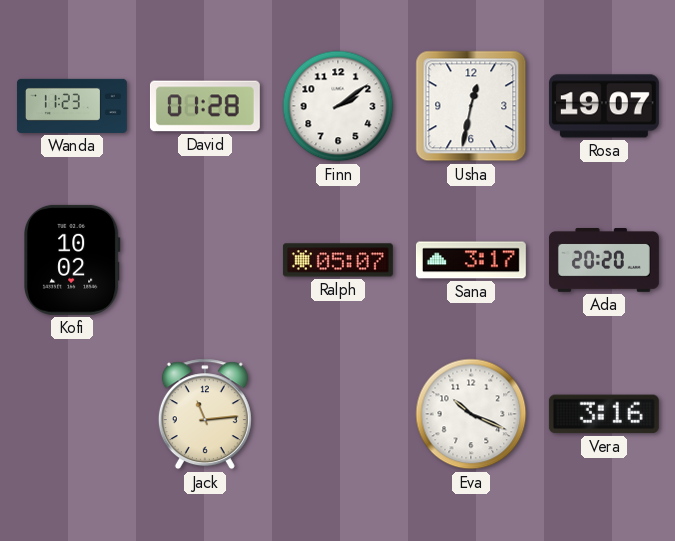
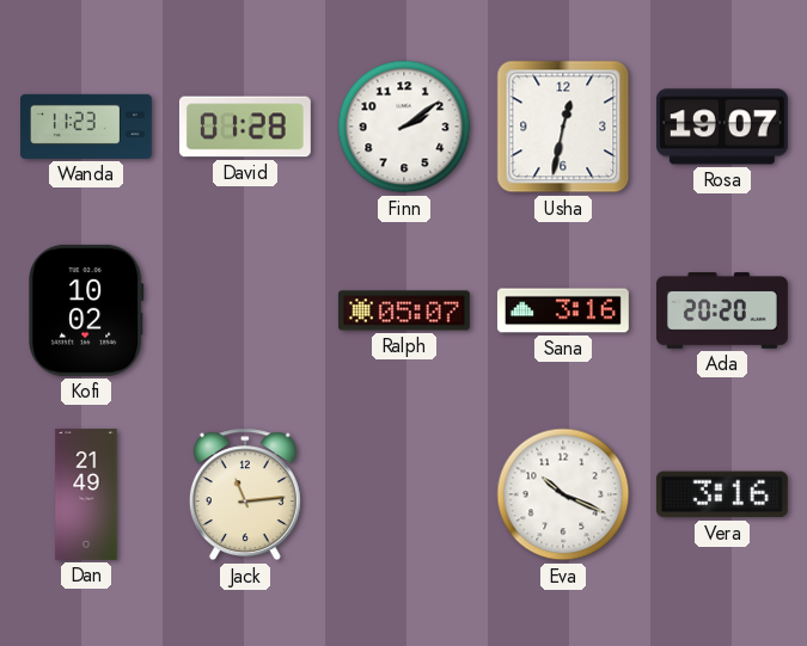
Sana: 3:17 -> 3:16
Dan: none -> 21:49
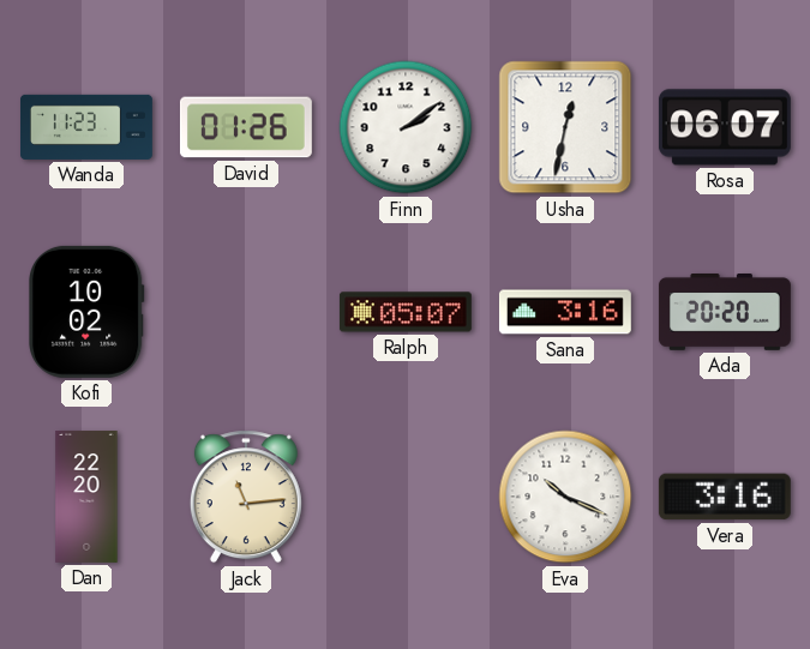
David: 01:28 -> 01:26
Rosa: 19:07 -> 06:07
Dan: 21:49 -> 22:20
